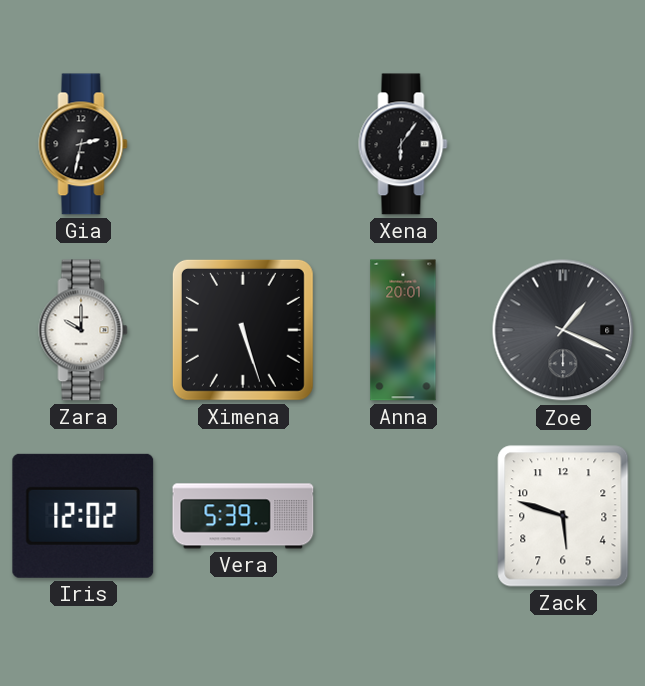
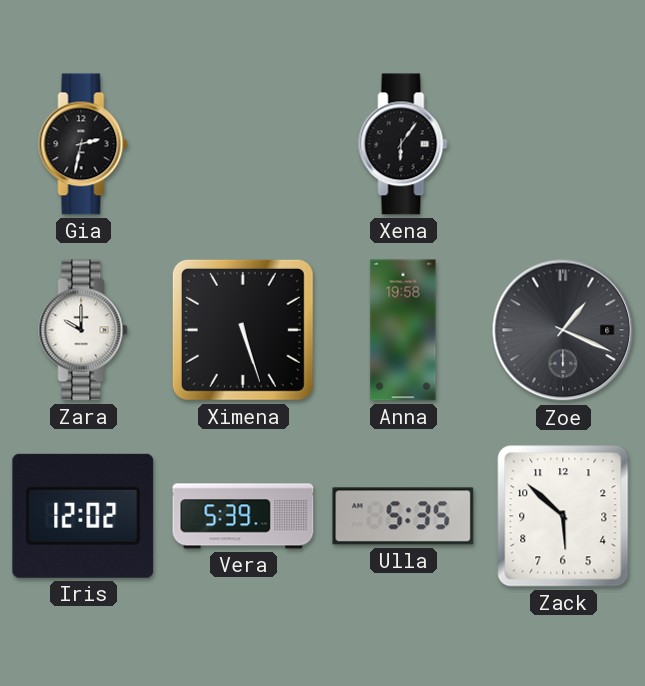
Anna: 20:01 -> 19:58
Ulla: none -> 5:35
Zack: 5:48 -> 5:52
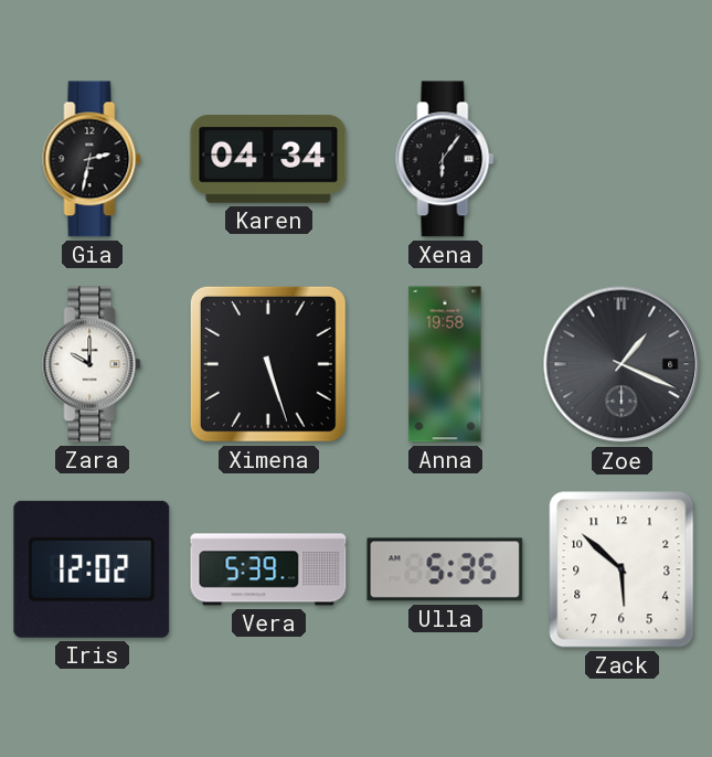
Karen: none -> 04:34
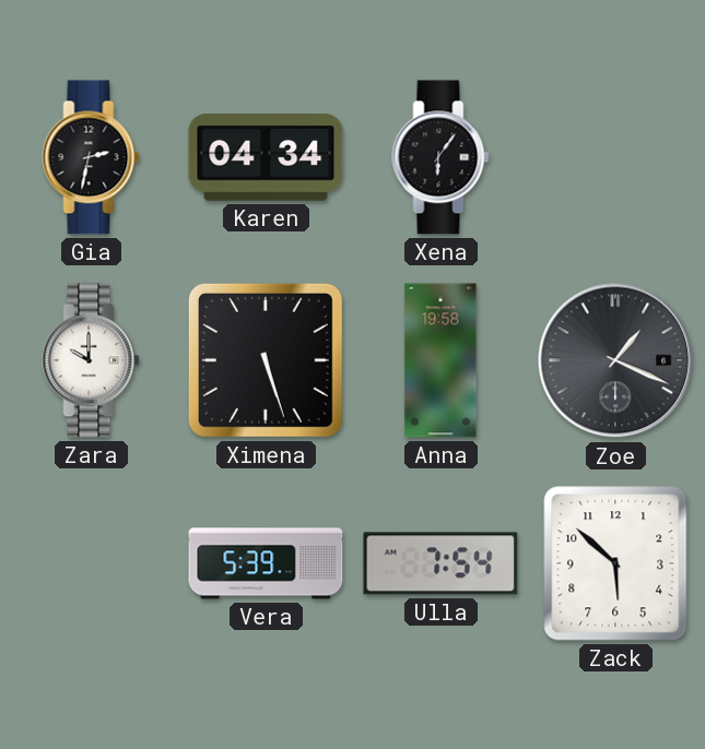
Iris: 12:02 -> none
Ulla: 5:35 -> 7:54
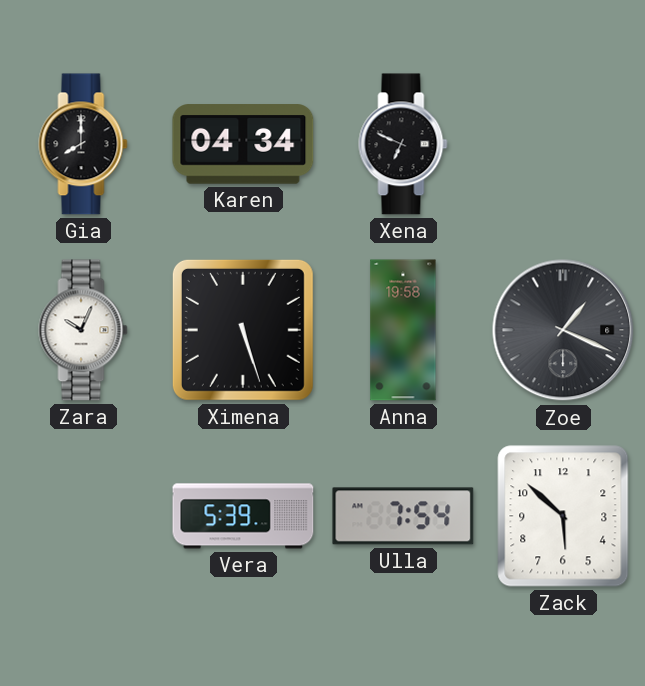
Gia: 2:32 -> 8:00
Xena: 6:06 -> 6:49
Zara: 10:00 -> 10:04
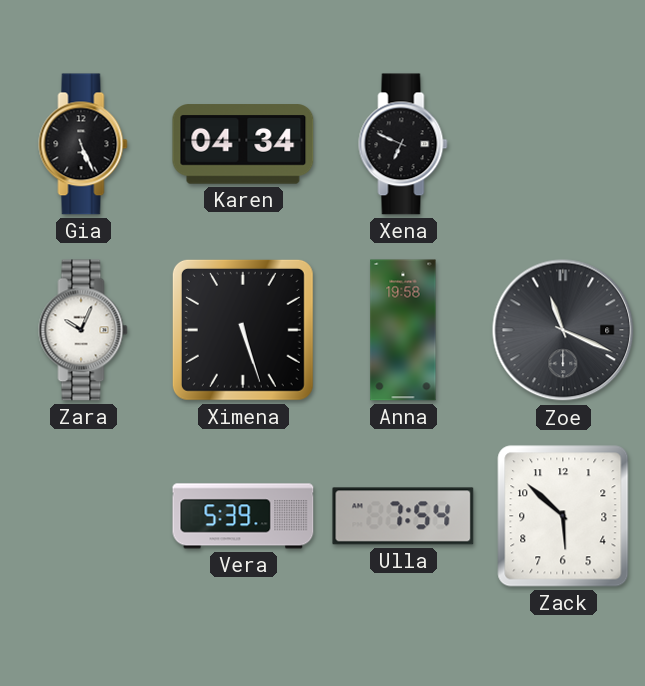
Gia: 8:00 -> 5:26
Zoe: 1:19 -> 11:19
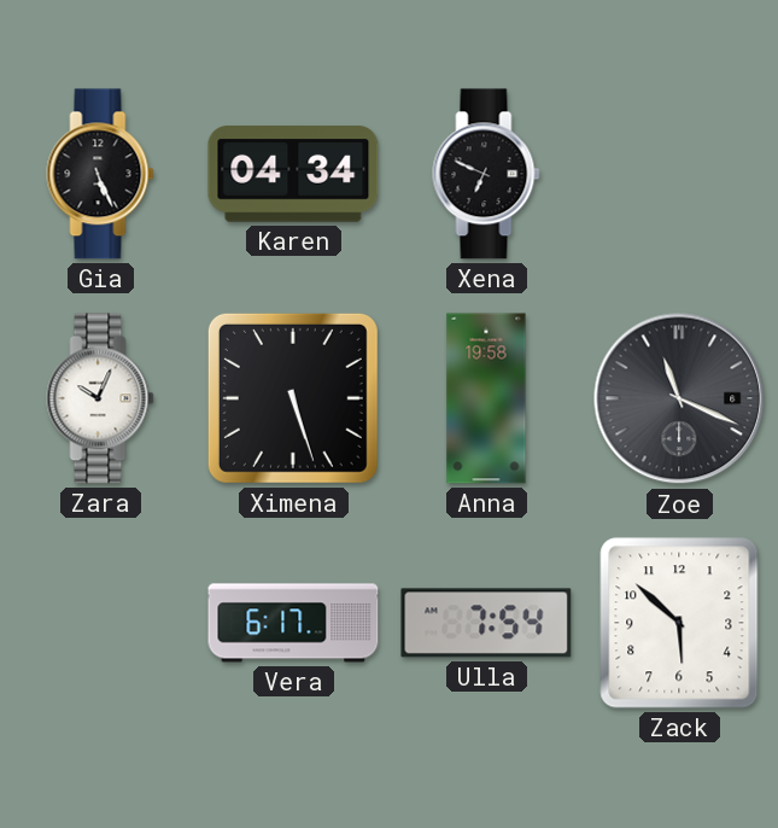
Vera: 5:39 -> 6:17
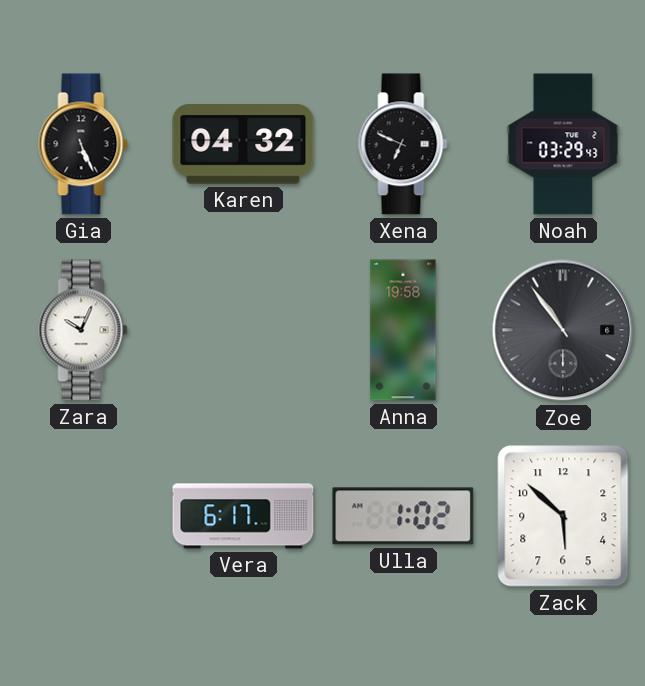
Karen: 04:34 -> 04:32
Noah: none -> 03:29
Ximena: 5:27 -> none
Zoe: 11:19 -> 10:54
Ulla: 7:54 -> 1:02
